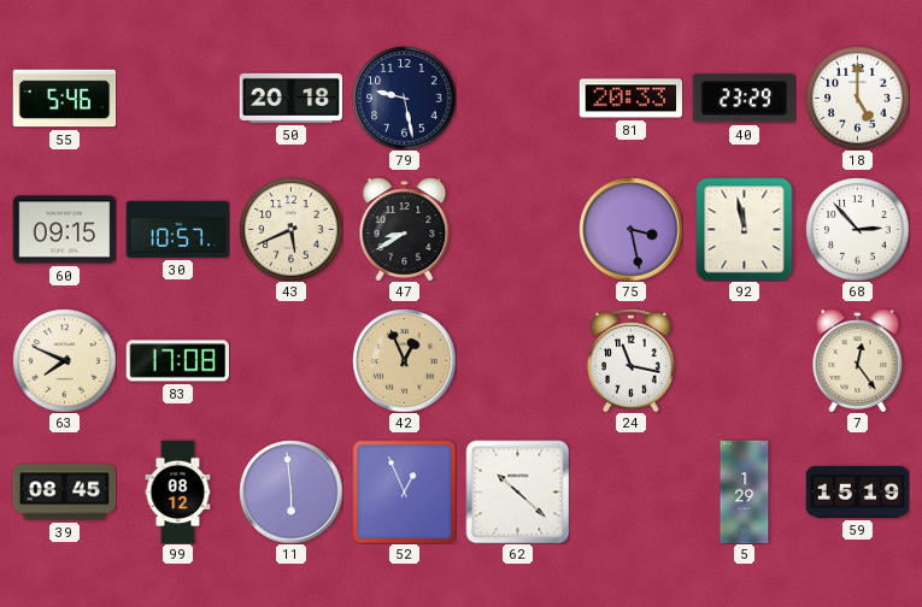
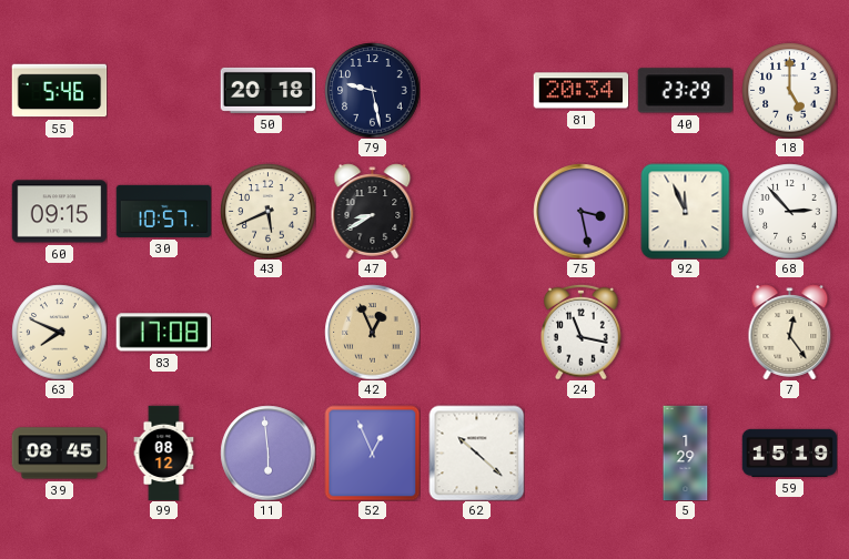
81: 20:33 -> 20:34
92: 11:58 -> 11:56
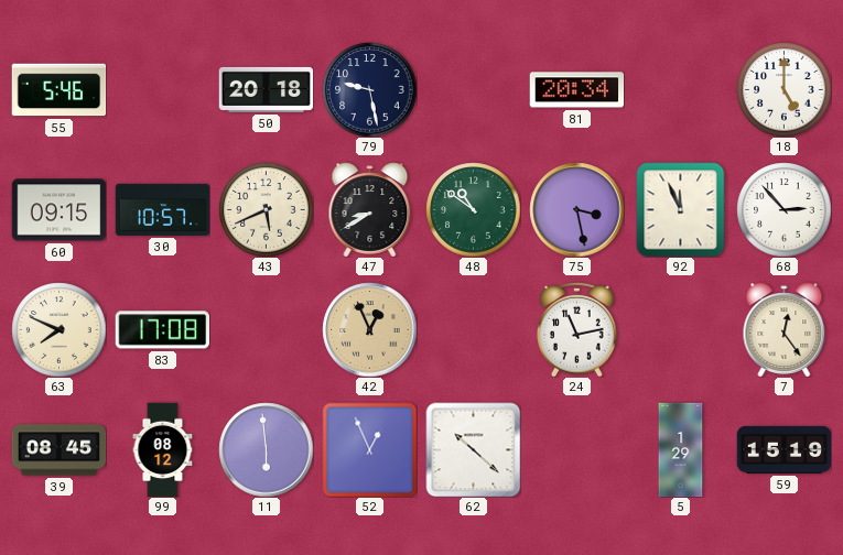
40: 23:29 -> none
48: none -> 10:51
24: 11:17 -> 11:13
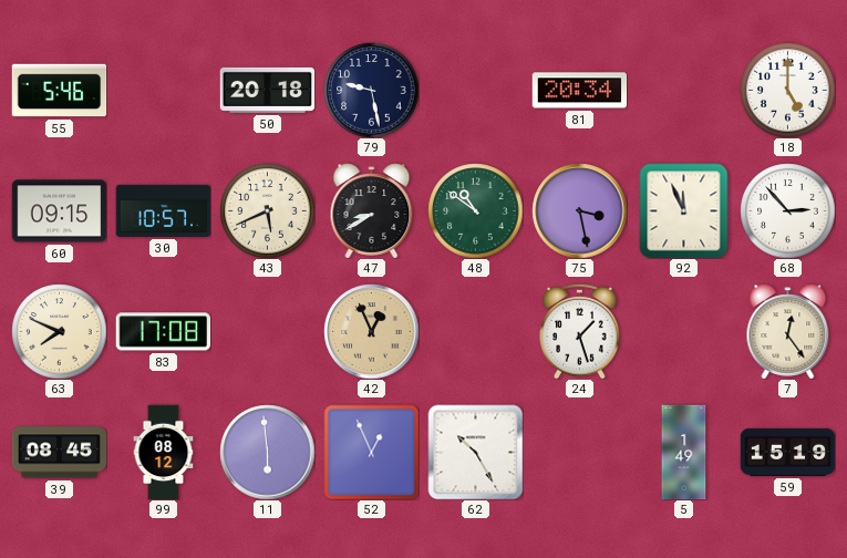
24: 11:13 -> 1:27
62: 10:22 -> 10:25
5: 1:29 -> 1:49
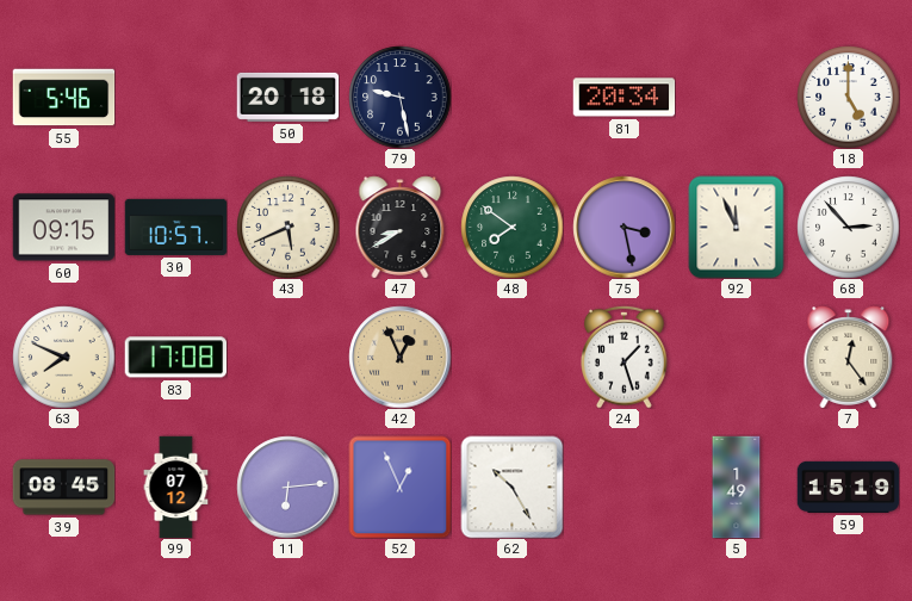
48: 10:51 -> 7:51
99: 08:12 -> 07:12
11: 5:59 -> 6:14
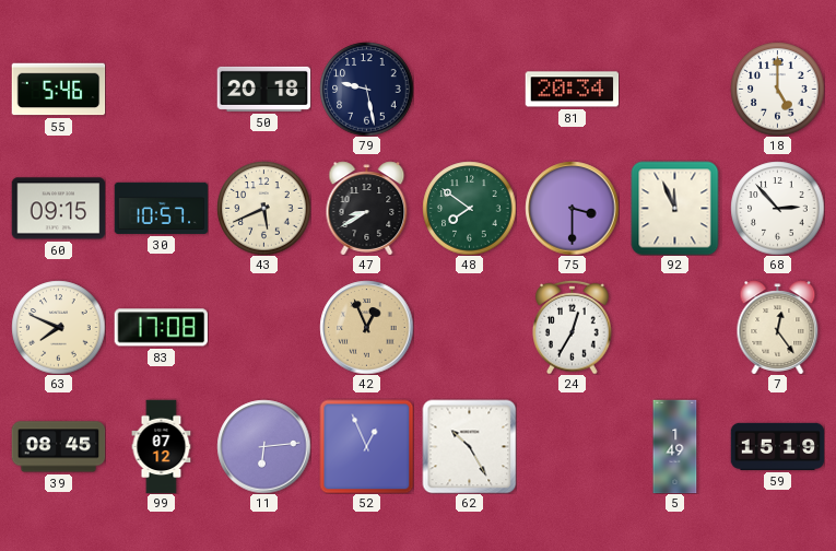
75: 3:28 -> 3:30
24: 1:27 -> 12:35
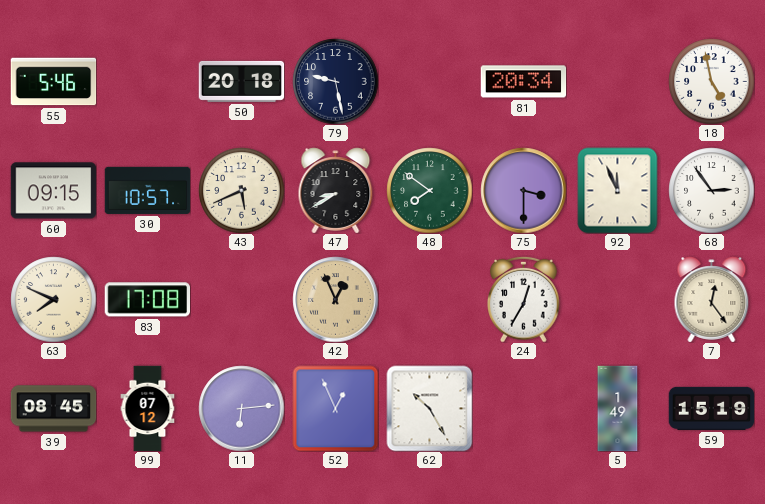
18: 5:00 -> 4:58
68: 2:53 -> 2:54
